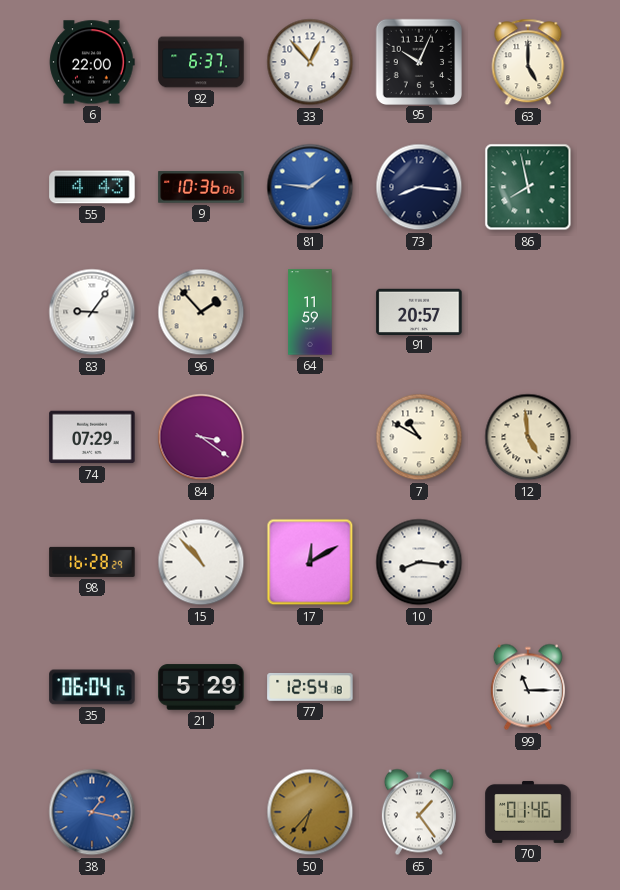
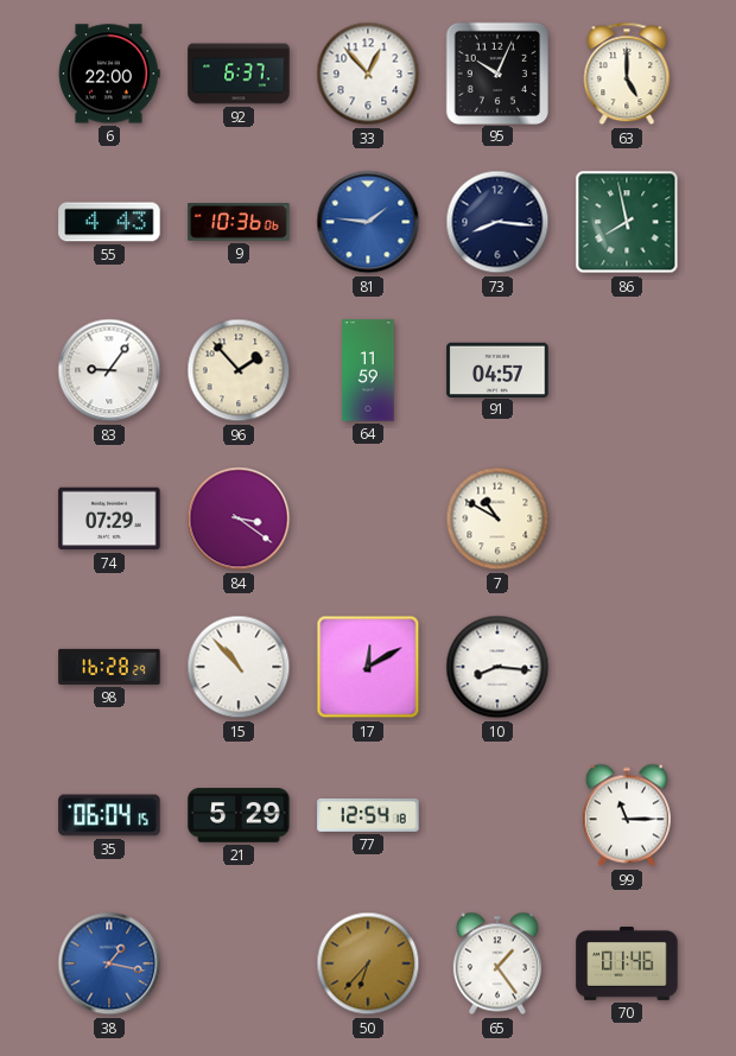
91: 20:57 -> 04:57
12: 4:59 -> none
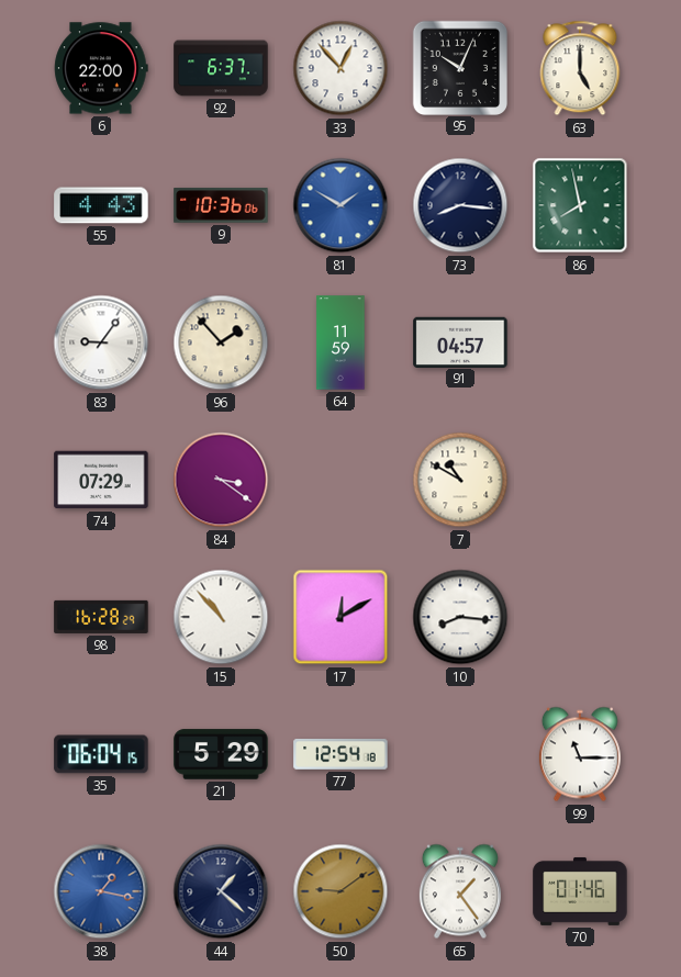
81: 1:46 -> 1:50
44: none -> 1:22
50: 6:37 -> 9:09
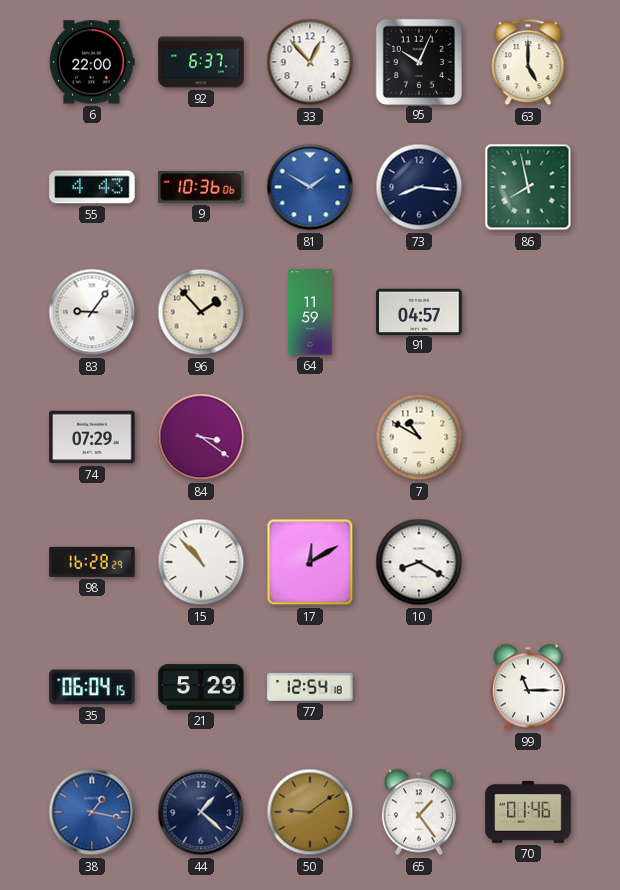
10: 8:16 -> 8:20
